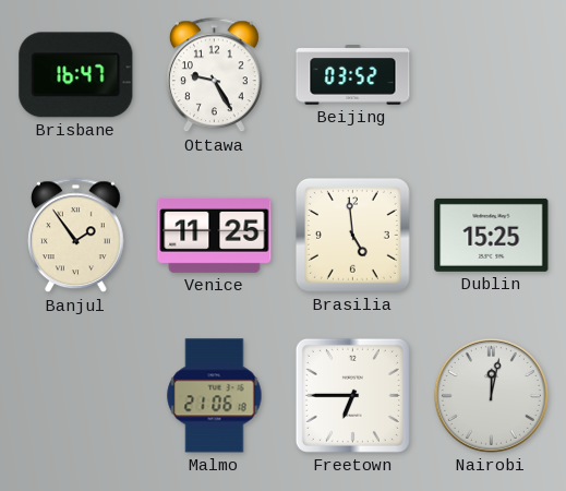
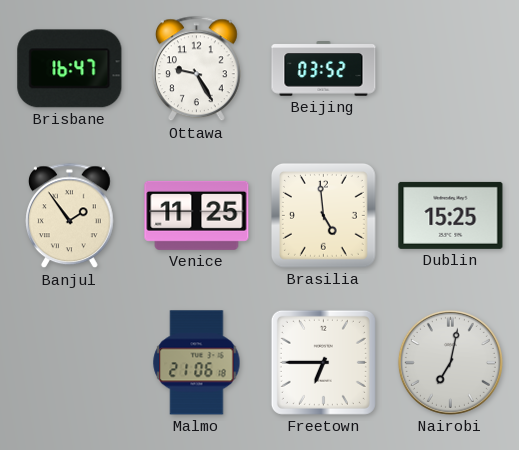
Nairobi: 12:02 -> 7:02
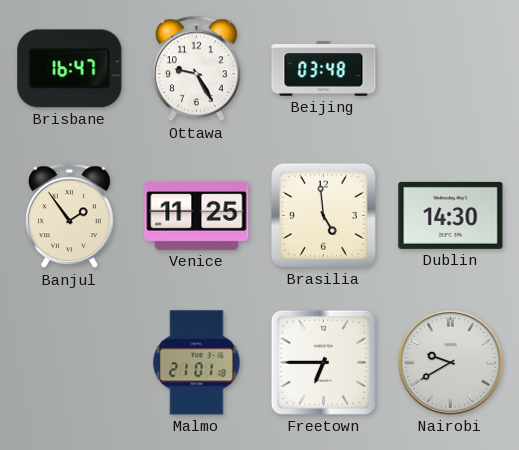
Beijing: 03:52 -> 03:48
Dublin: 15:25 -> 14:30
Malmo: 21:06 -> 21:01
Nairobi: 7:02 -> 9:40
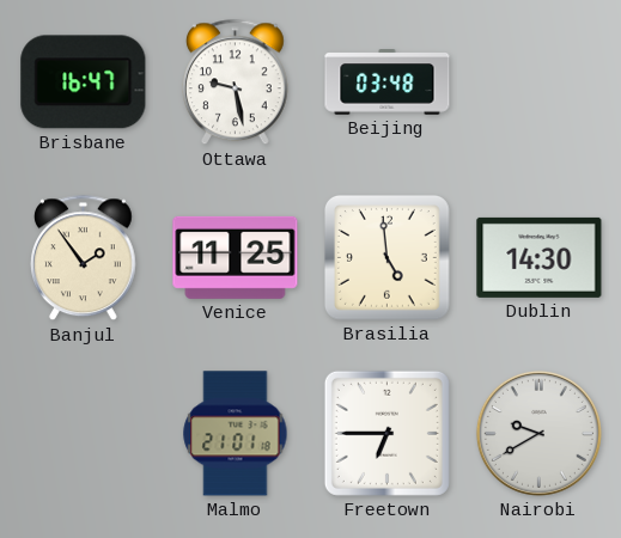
Ottawa: 9:25 -> 9:28
